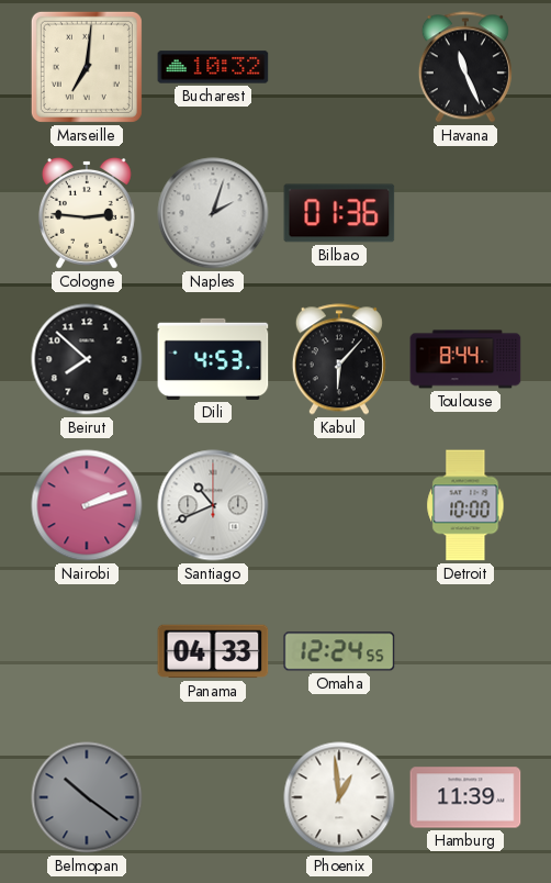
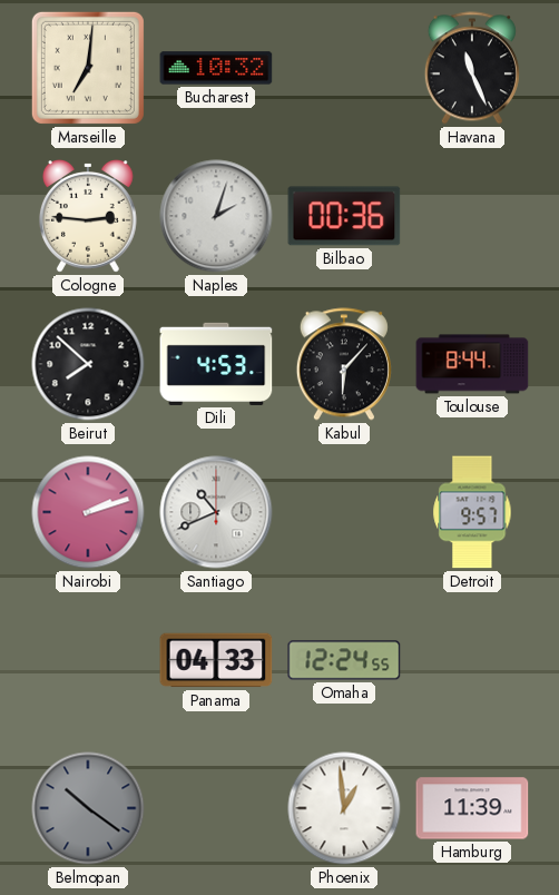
Bilbao: 01:36 -> 00:36
Detroit: 10:00 -> 9:57
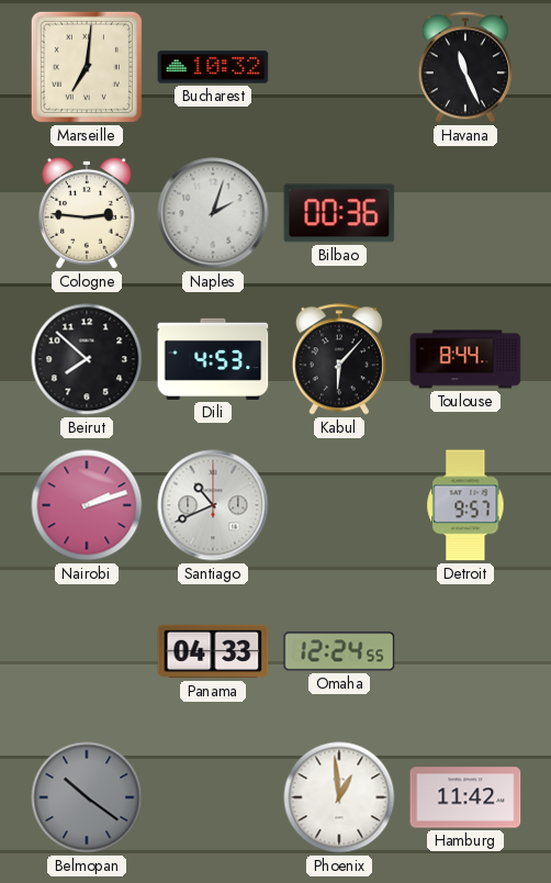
Hamburg: 11:39 -> 11:42
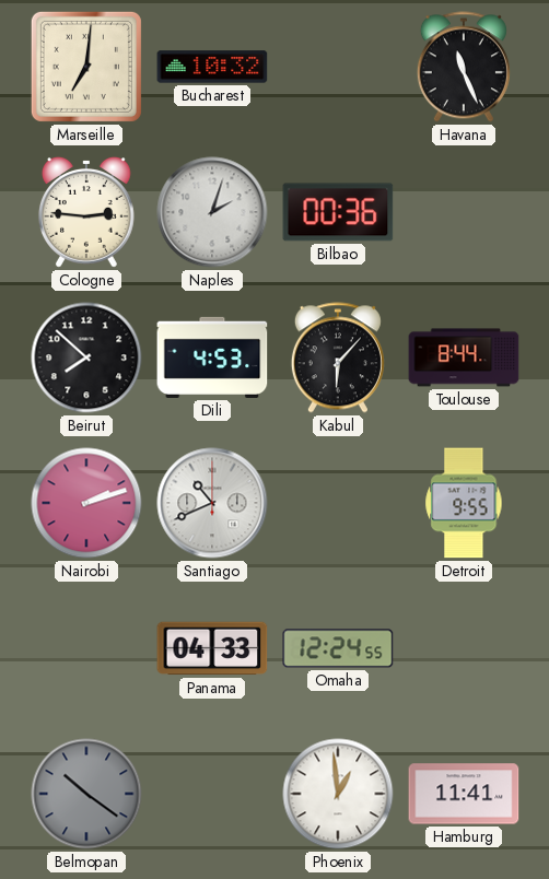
Detroit: 9:57 -> 9:55
Hamburg: 11:42 -> 11:41
